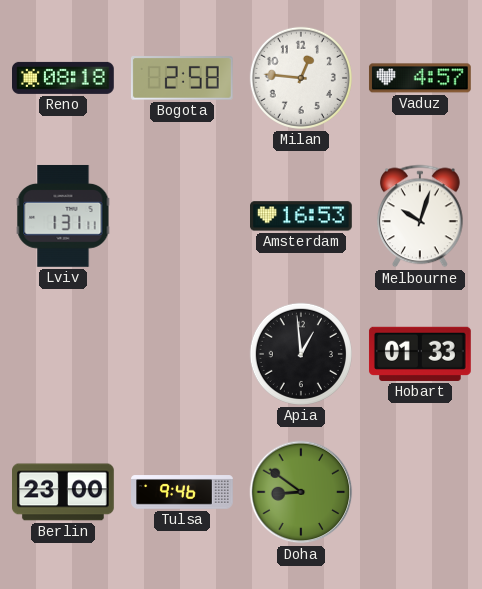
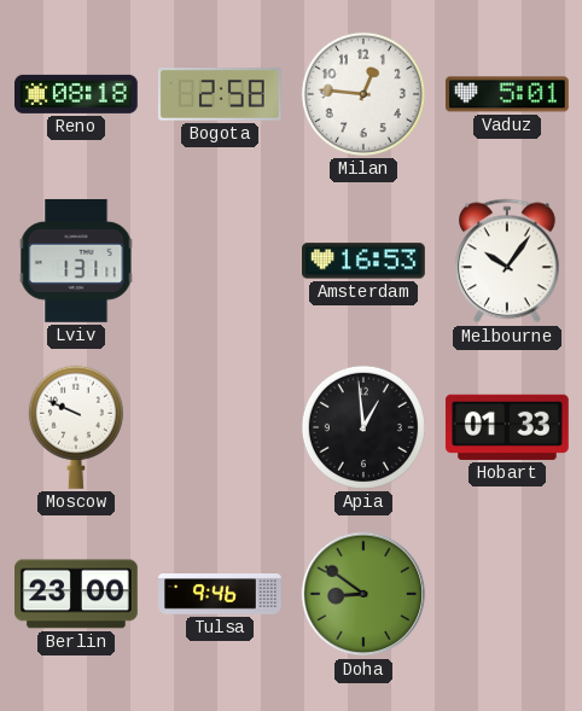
Vaduz: 4:57 -> 5:01
Melbourne: 10:03 -> 10:06
Moscow: none -> 9:49
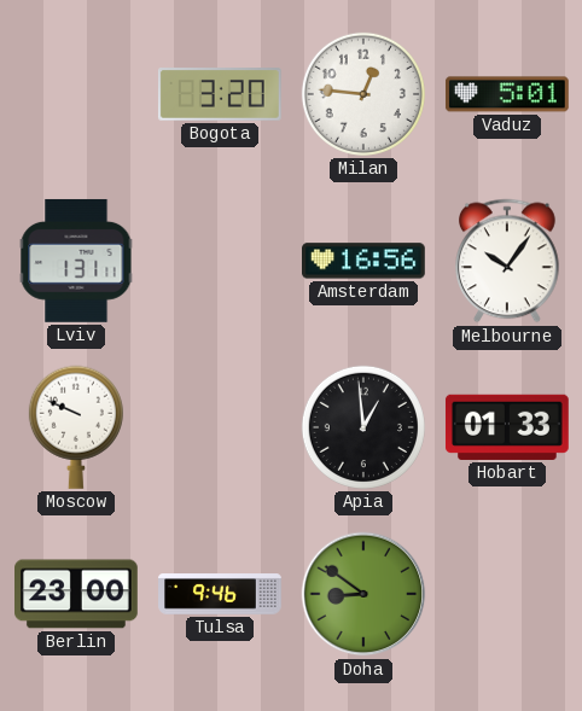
Reno: 08:18 -> none
Bogota: 2:58 -> 3:20
Amsterdam: 16:53 -> 16:56
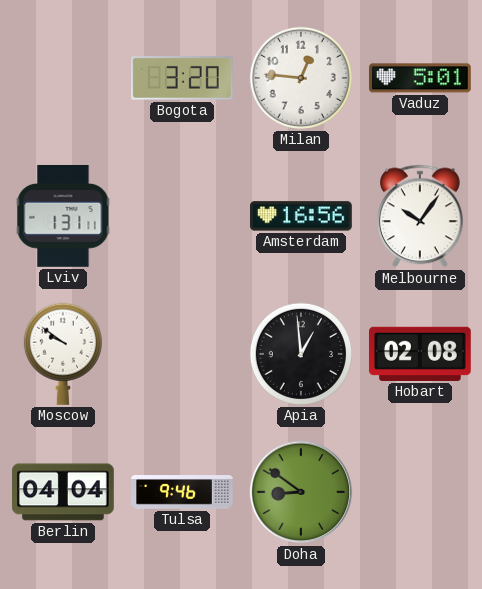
Moscow: 9:49 -> 9:51
Hobart: 01:33 -> 02:08
Berlin: 23:00 -> 04:04
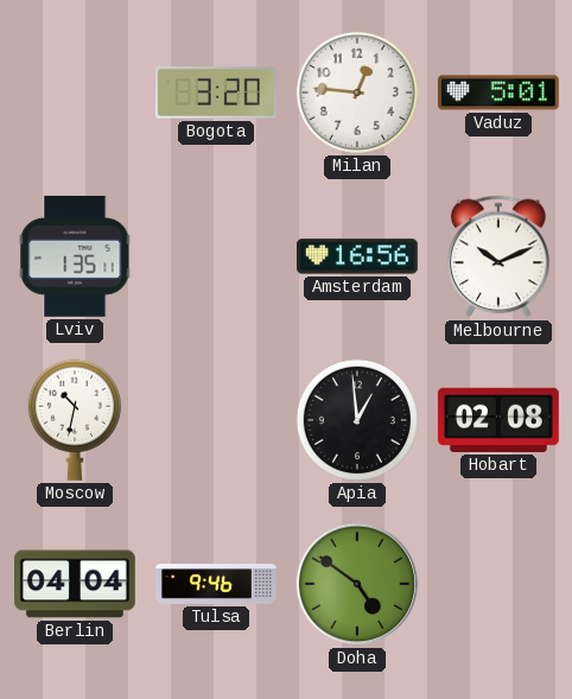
Lviv: 1:31 -> 1:35
Melbourne: 10:06 -> 10:11
Moscow: 9:51 -> 10:32
Doha: 8:51 -> 4:51
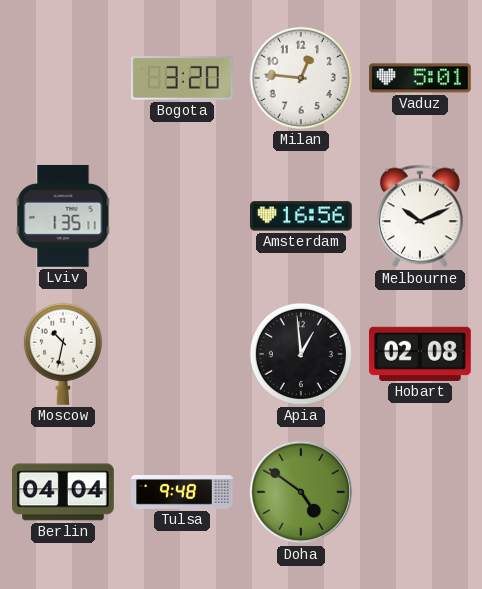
Tulsa: 9:46 -> 9:48
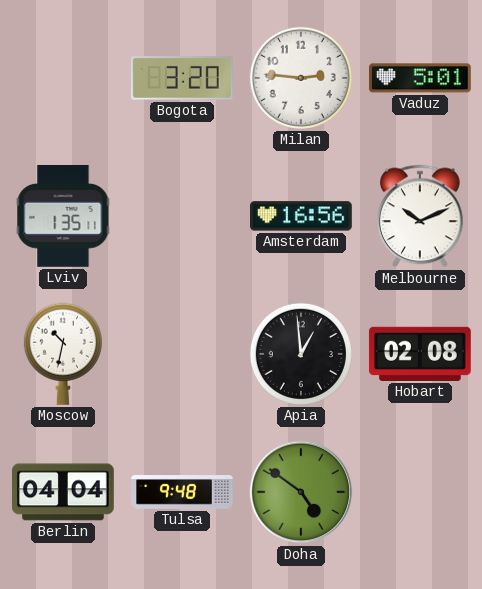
Milan: 12:46 -> 2:46
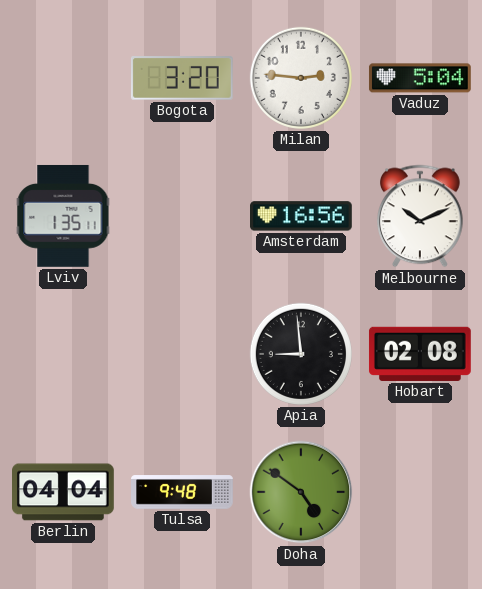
Vaduz: 5:01 -> 5:04
Moscow: 10:32 -> none
Apia: 12:59 -> 8:59
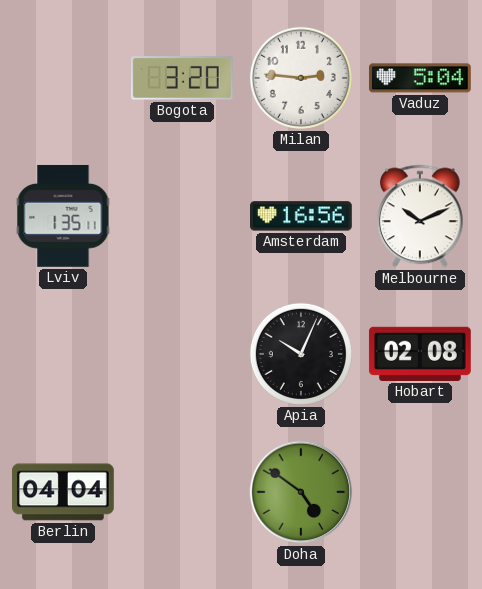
Apia: 8:59 -> 10:04
Tulsa: 9:48 -> none
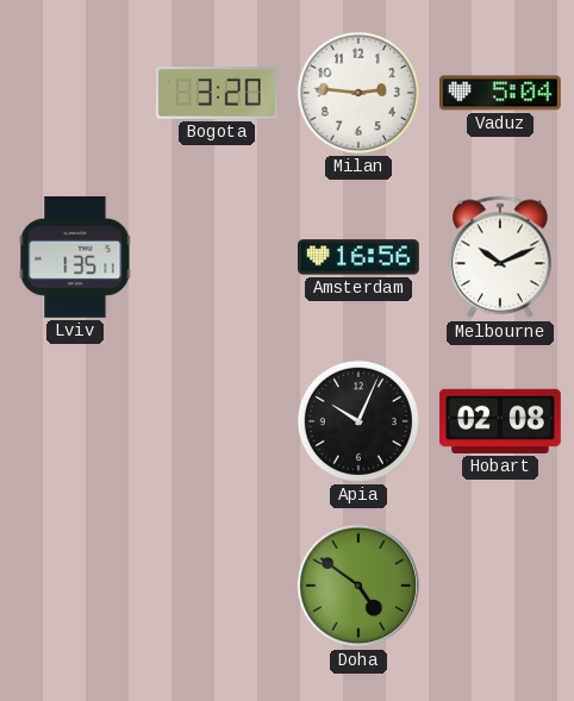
Berlin: 04:04 -> none
